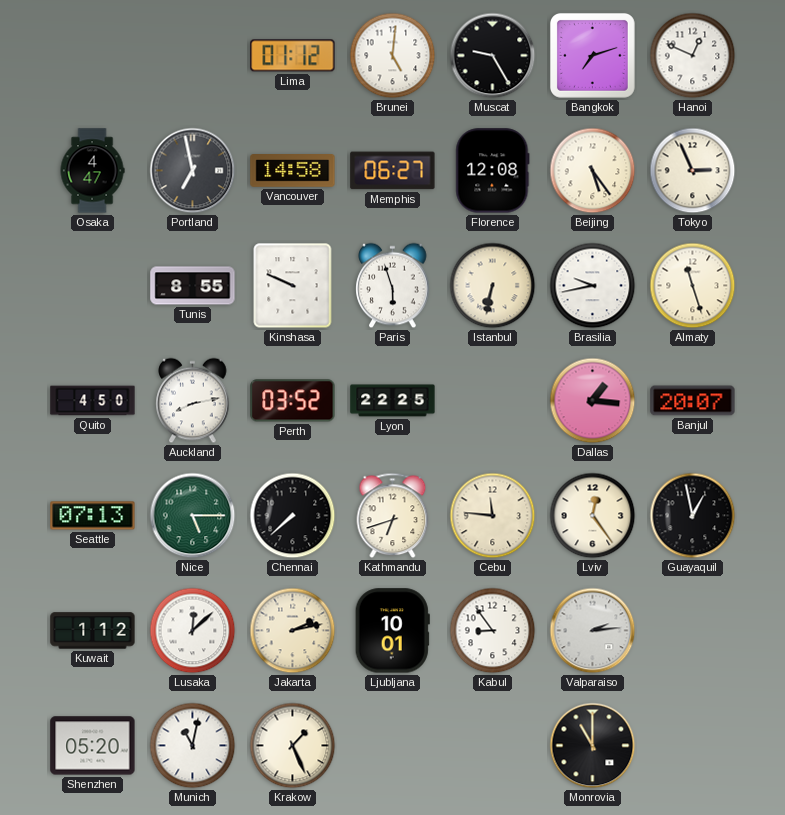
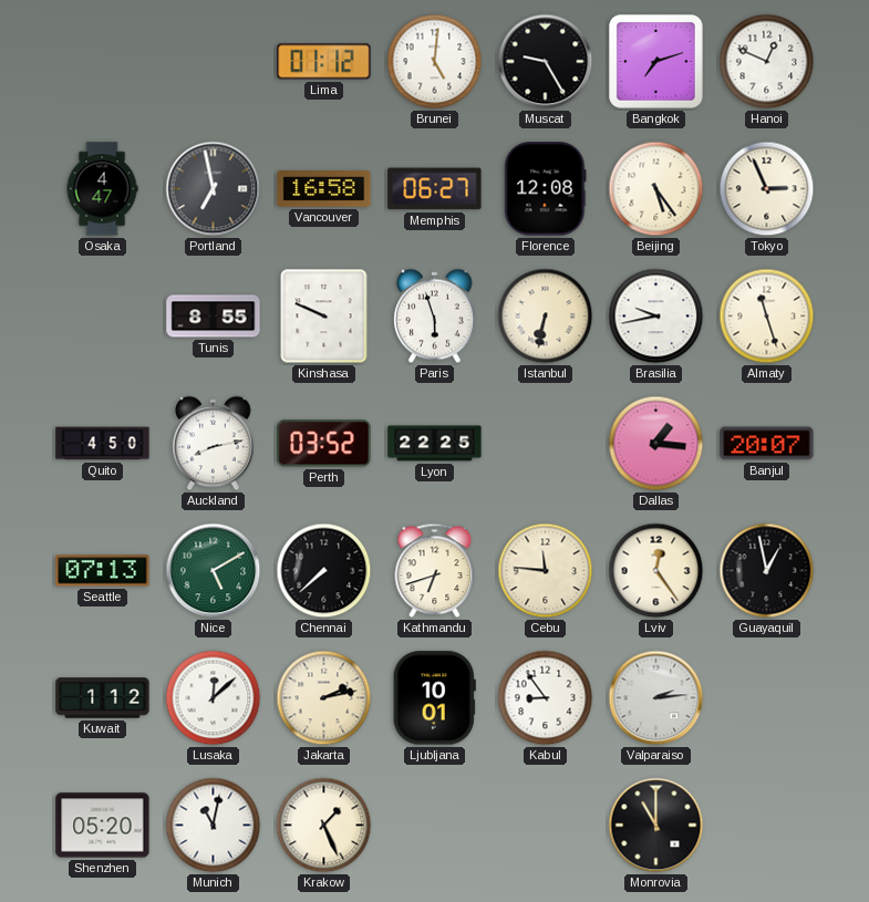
Vancouver: 14:58 -> 16:58
Nice: 5:15 -> 5:10
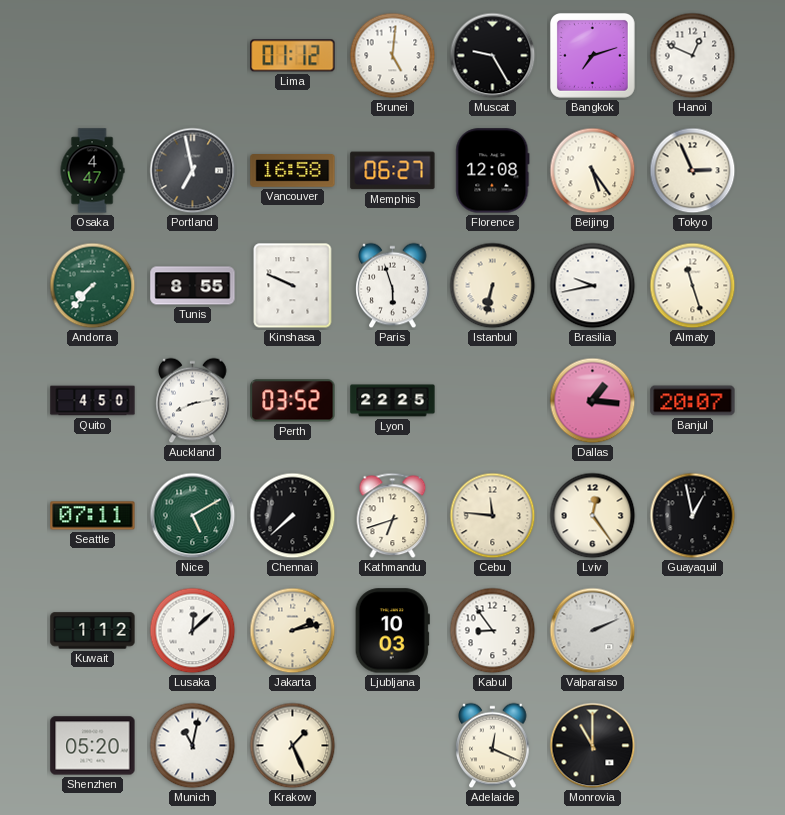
Andorra: none -> 7:37
Seattle: 07:13 -> 07:11
Ljubljana: 10:01 -> 10:03
Valparaiso: 2:14 -> 2:11
Adelaide: none -> 12:19
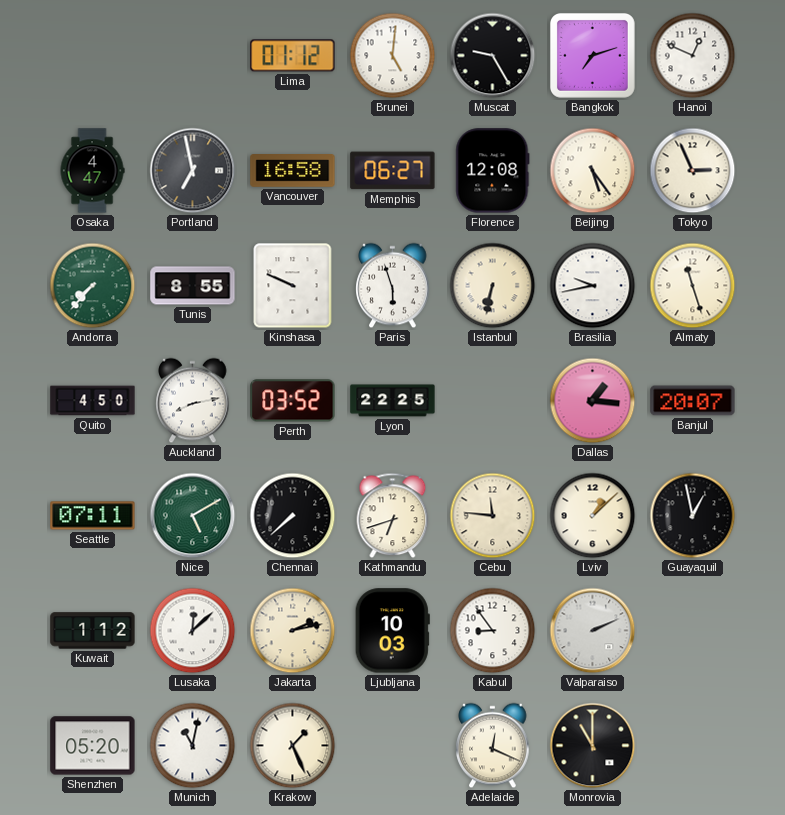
Lviv: 12:24 -> 1:08
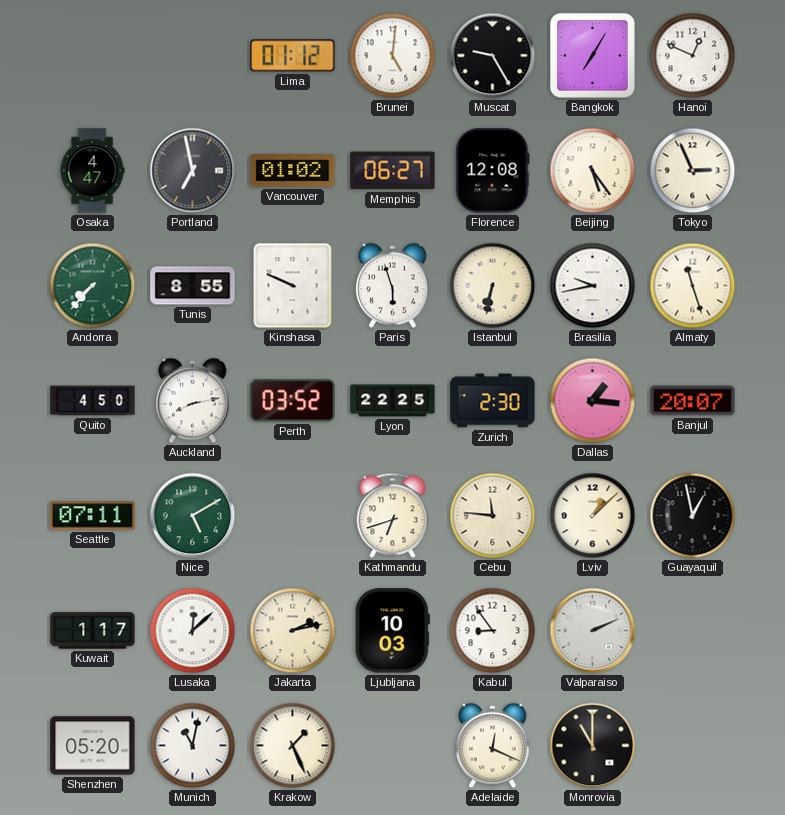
Bangkok: 7:12 -> 7:05
Vancouver: 16:58 -> 01:02
Zurich: none -> 2:30
Chennai: 7:38 -> none
Kuwait: 1:12 -> 1:17
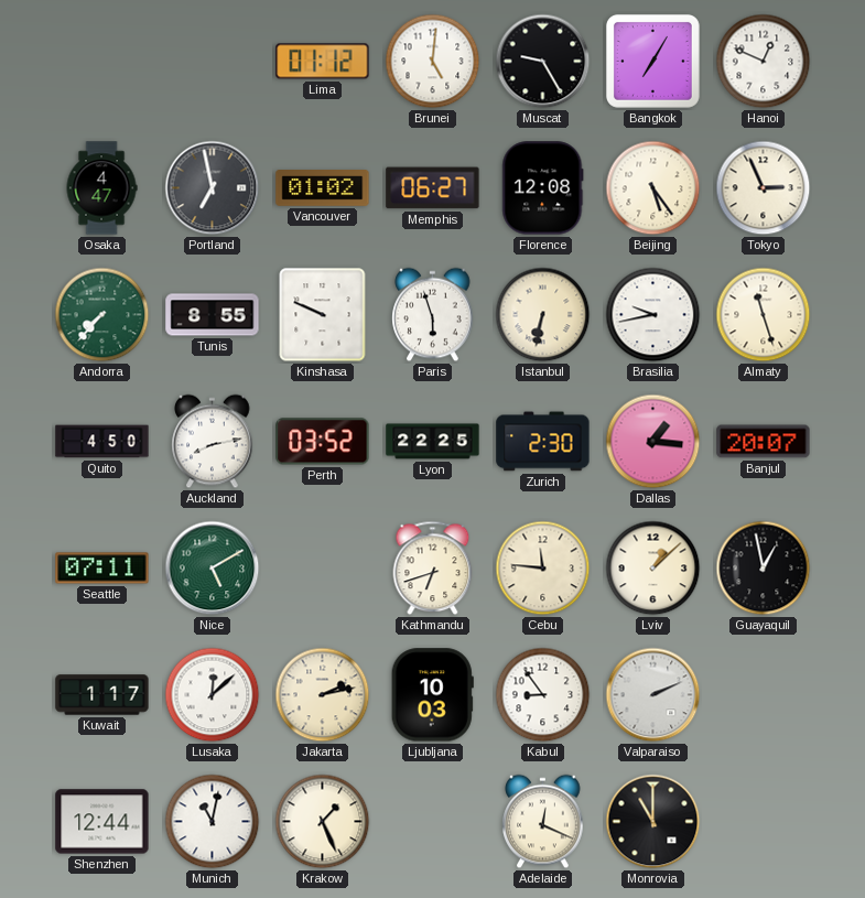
Shenzhen: 05:20 -> 12:44
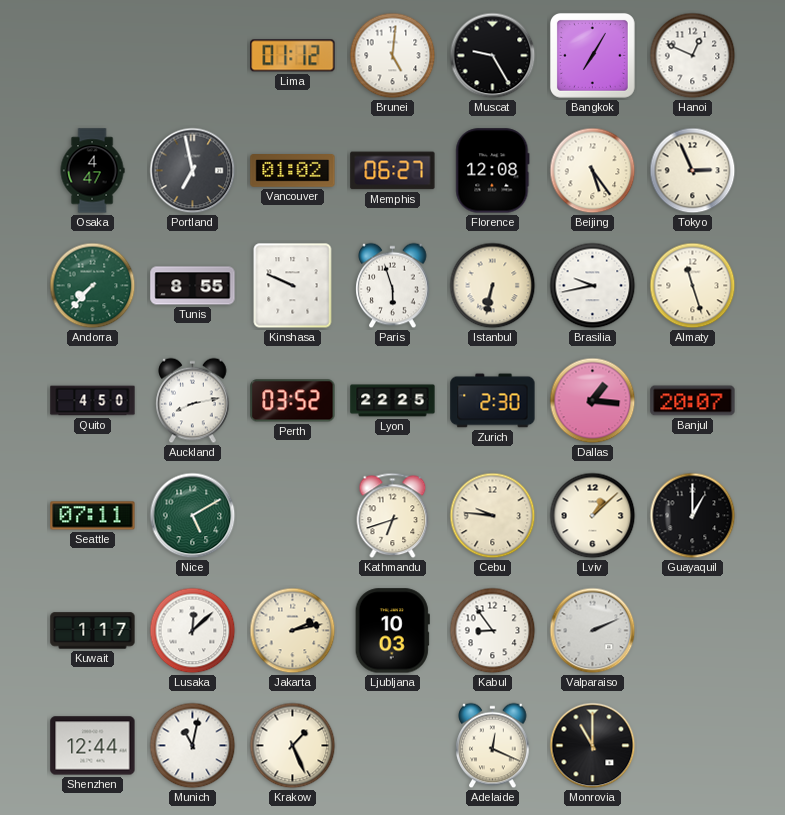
Cebu: 11:46 -> 9:46
Guayaquil: 12:58 -> 1:00
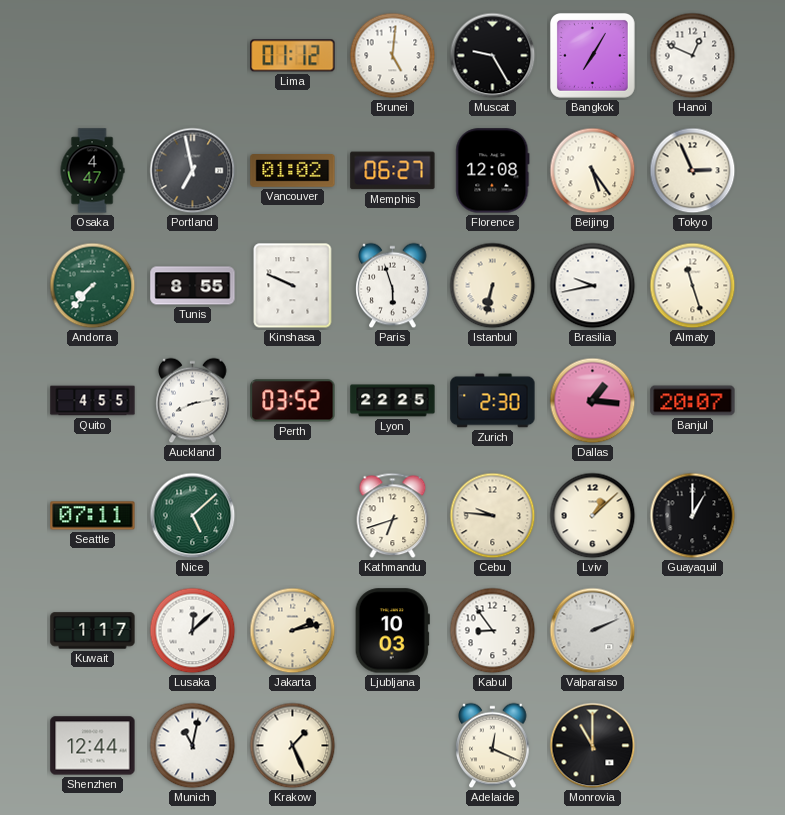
Quito: 4:50 -> 4:55
Nice: 5:10 -> 5:08
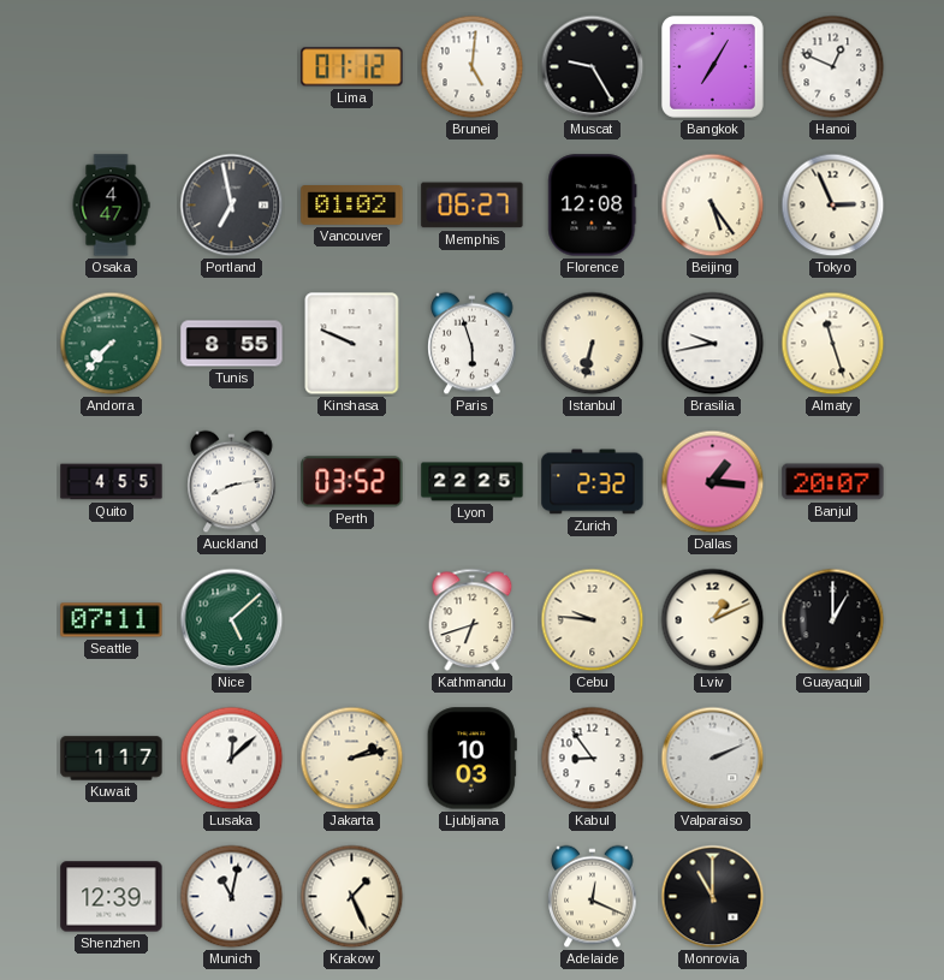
Zurich: 2:30 -> 2:32
Lviv: 1:08 -> 1:11
Shenzhen: 12:44 -> 12:39
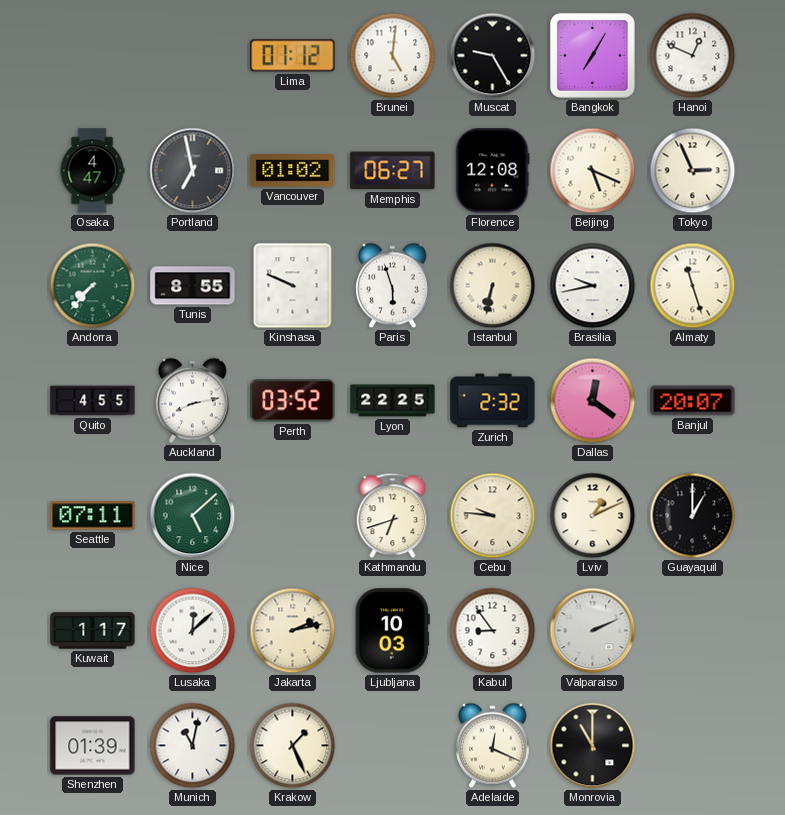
Beijing: 5:24 -> 5:19
Dallas: 1:16 -> 12:21
Shenzhen: 12:39 -> 01:39
